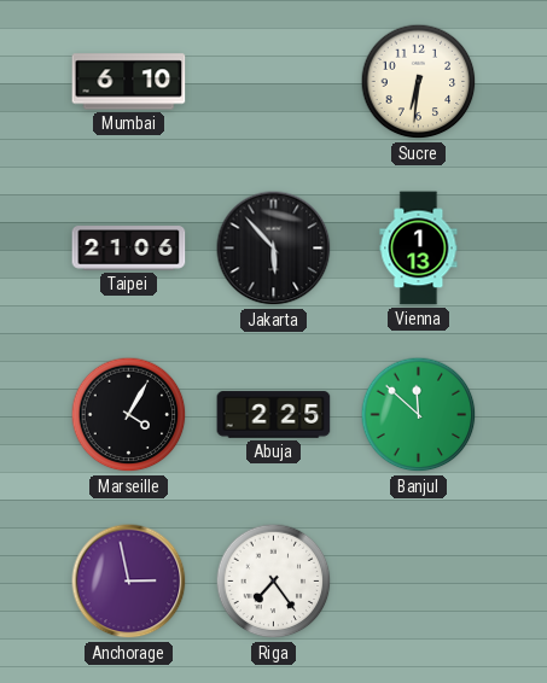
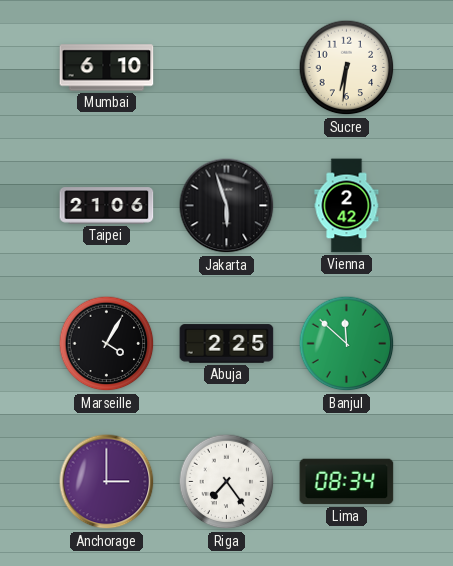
Jakarta: 5:53 -> 5:57
Vienna: 1:13 -> 2:42
Anchorage: 2:58 -> 3:00
Lima: none -> 08:34
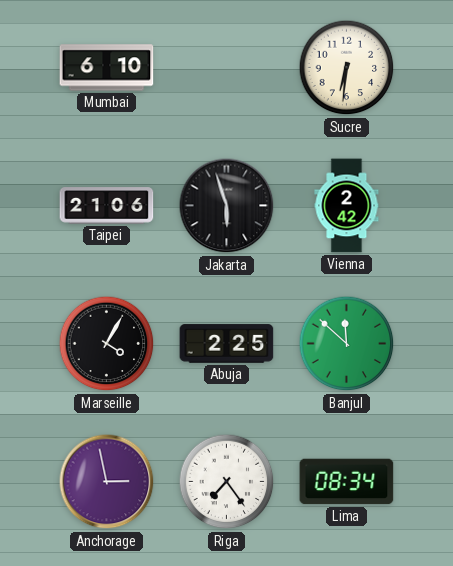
Anchorage: 3:00 -> 2:58
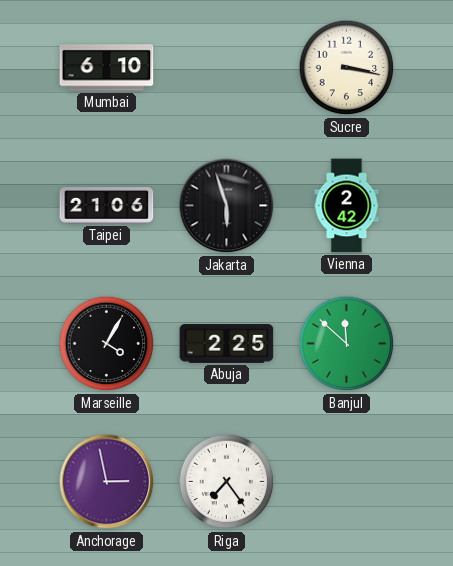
Sucre: 6:31 -> 3:17
Lima: 08:34 -> none
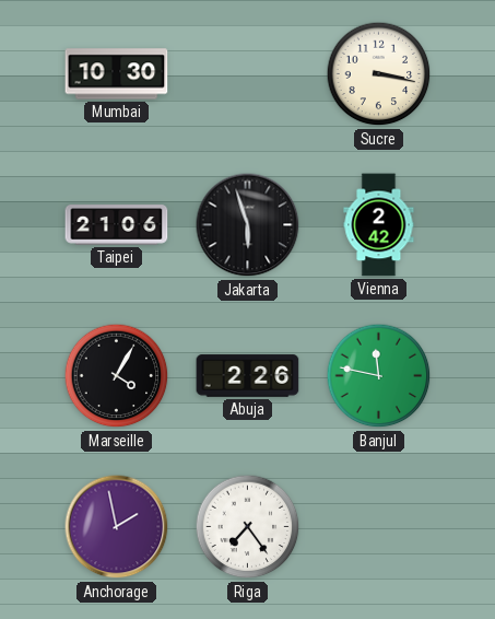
Mumbai: 6:10 -> 10:30
Abuja: 2:25 -> 2:26
Banjul: 11:52 -> 11:47
Anchorage: 2:58 -> 1:58
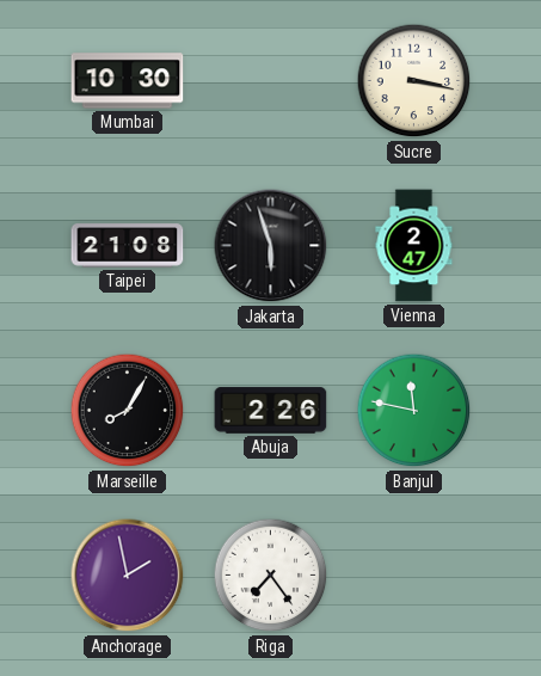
Taipei: 21:06 -> 21:08
Vienna: 2:42 -> 2:47
Marseille: 4:05 -> 8:05
